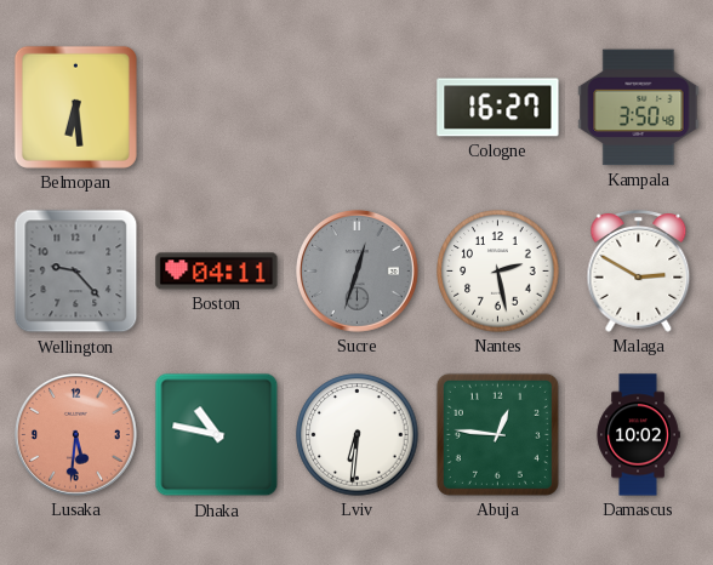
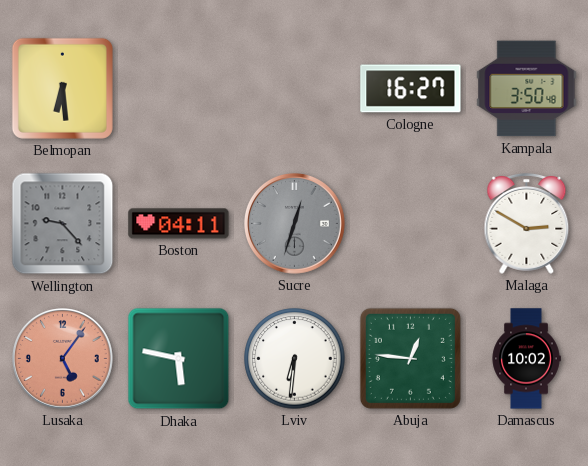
Nantes: 2:28 -> none
Lusaka: 5:31 -> 5:06
Dhaka: 10:47 -> 5:47
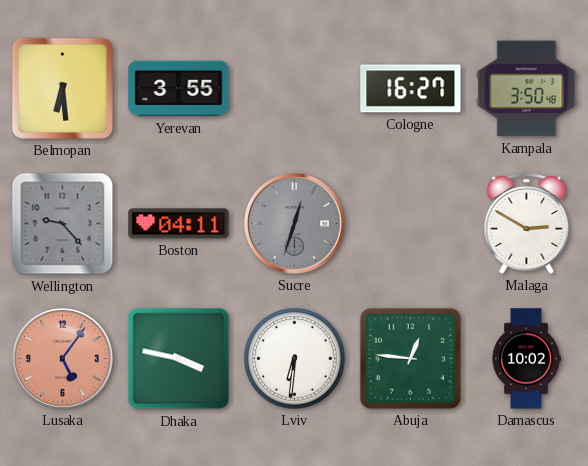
Yerevan: none -> 3:55
Dhaka: 5:47 -> 3:47
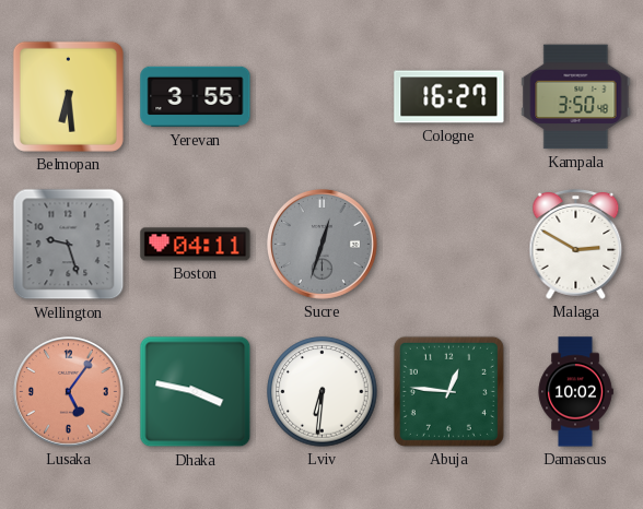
Wellington: 9:23 -> 9:27
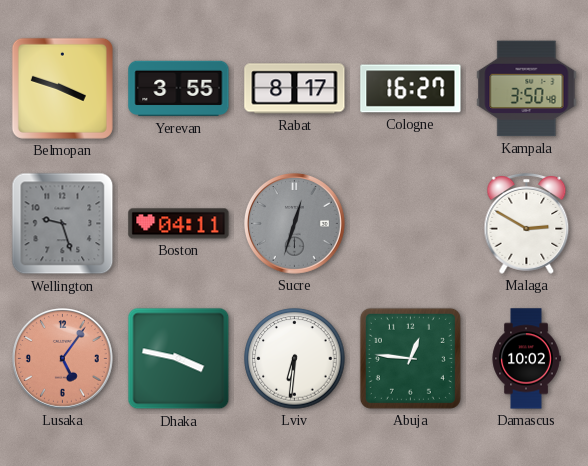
Belmopan: 6:29 -> 3:48
Rabat: none -> 8:17
